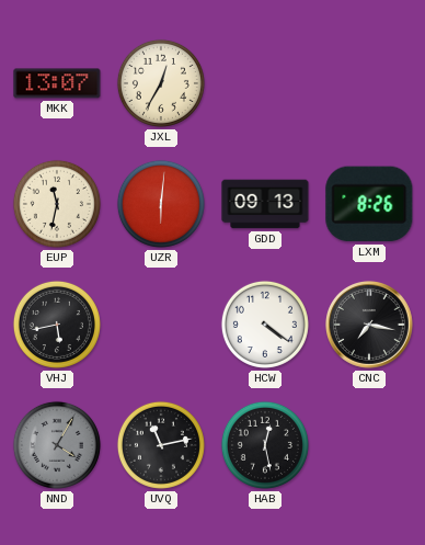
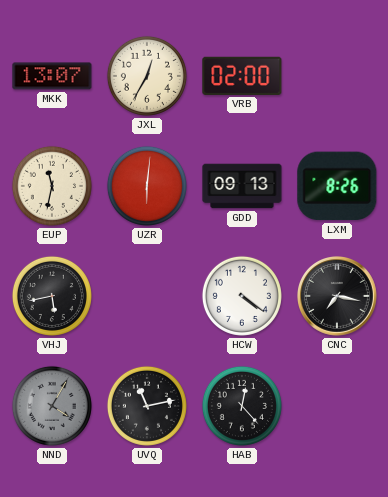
VRB: none -> 02:00
HAB: 12:28 -> 12:23
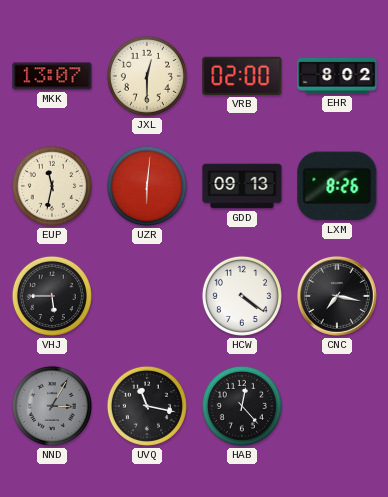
JXL: 12:35 -> 12:30
EHR: none -> 8:02
VHJ: 5:43 -> 5:45
NND: 4:05 -> 3:05
UVQ: 11:13 -> 11:17
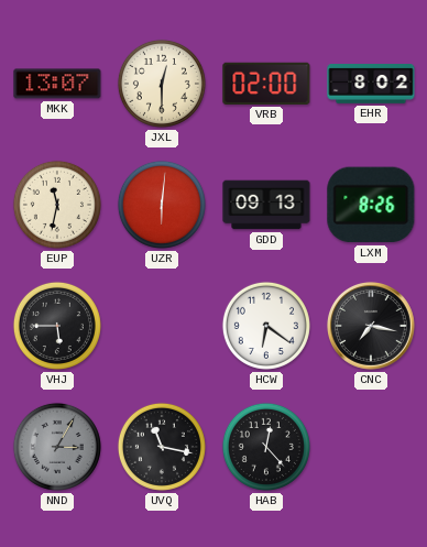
HCW: 4:21 -> 6:21
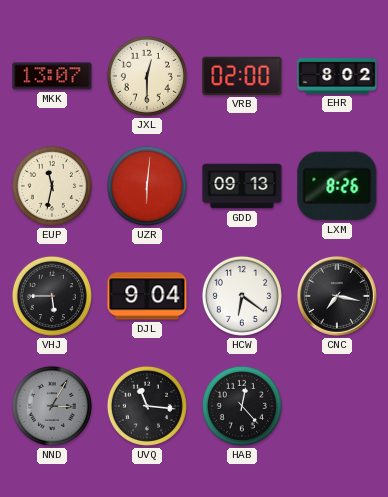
DJL: none -> 9:04
UVQ: 11:17 -> 11:16
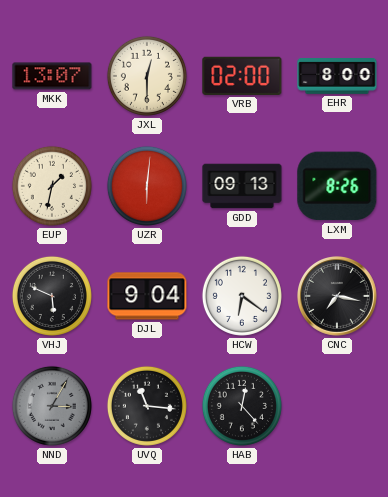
EHR: 8:02 -> 8:00
EUP: 11:32 -> 1:32
VHJ: 5:45 -> 5:49
